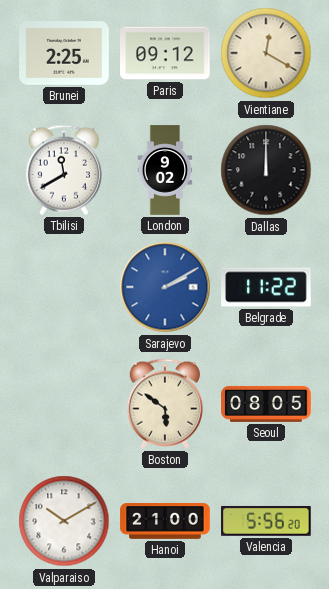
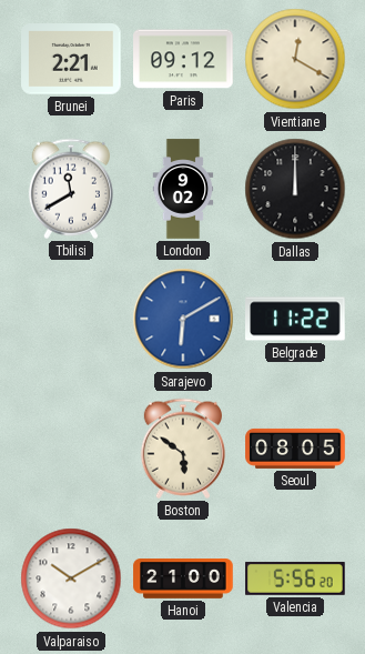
Brunei: 2:25 -> 2:21
Sarajevo: 2:10 -> 6:10
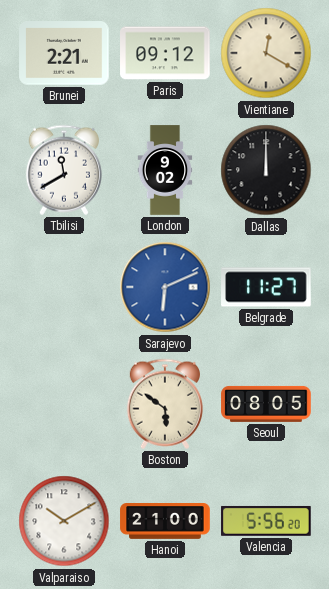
Sarajevo: 6:10 -> 6:11
Belgrade: 11:22 -> 11:27
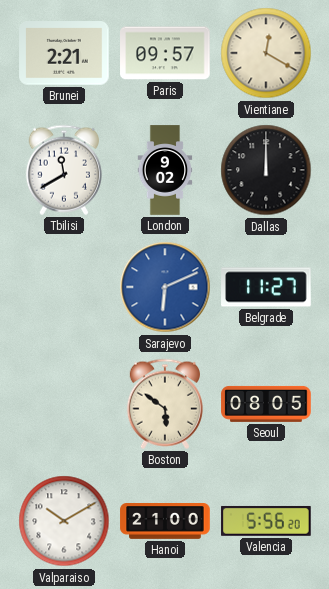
Paris: 09:12 -> 09:57
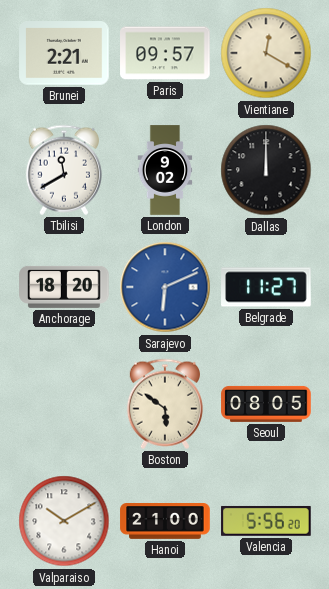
Anchorage: none -> 18:20
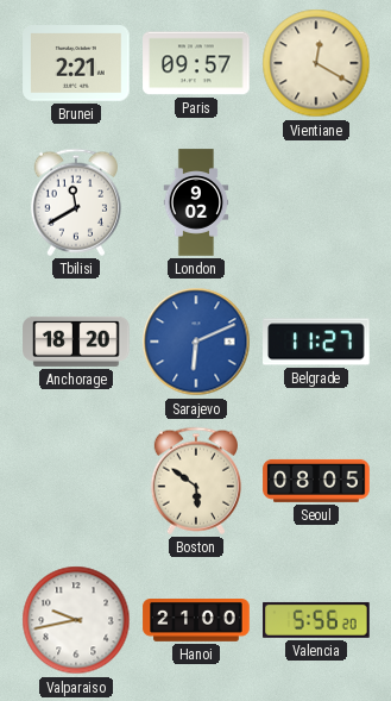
Dallas: 12:00 -> none
Valparaiso: 10:10 -> 9:43
